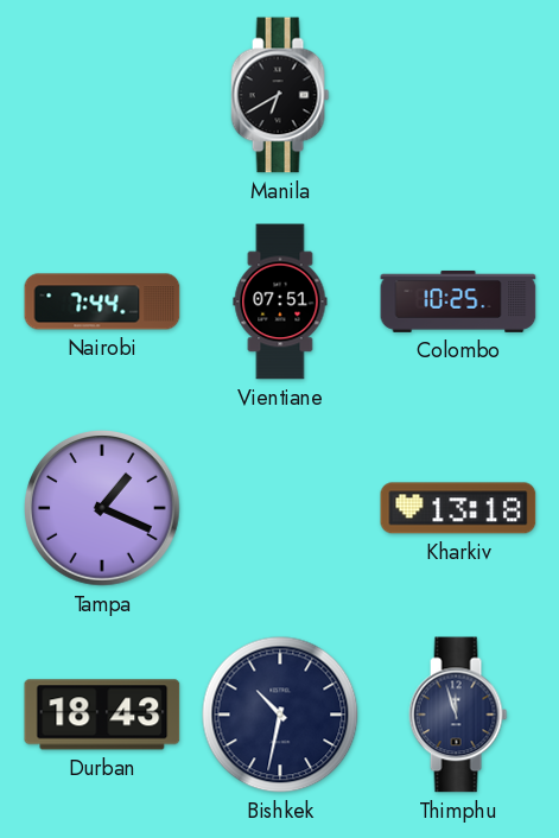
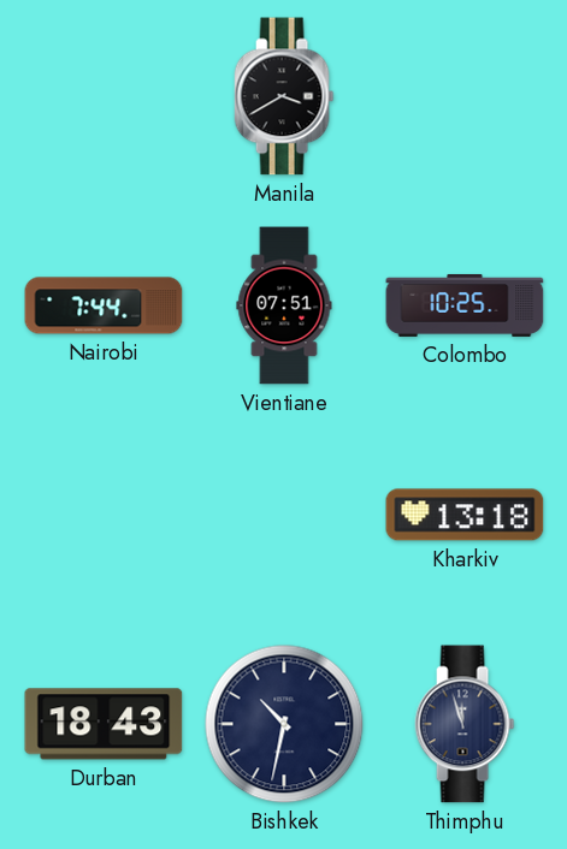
Manila: 6:40 -> 3:40
Tampa: 1:19 -> none
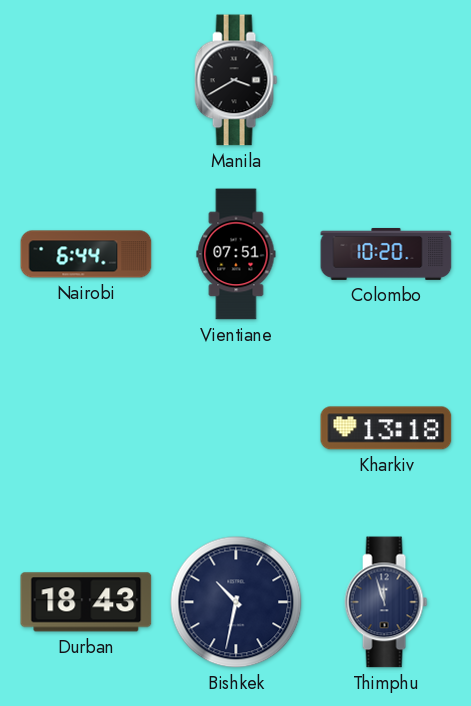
Nairobi: 7:44 -> 6:44
Colombo: 10:25 -> 10:20
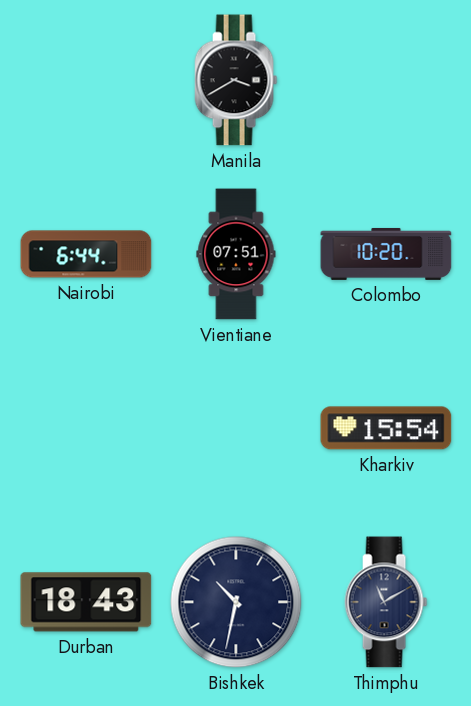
Kharkiv: 13:18 -> 15:54
Thimphu: 11:57 -> 11:10
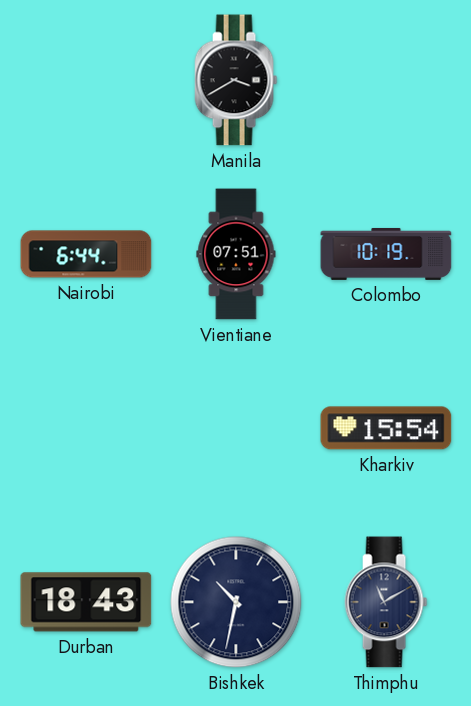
Colombo: 10:20 -> 10:19
